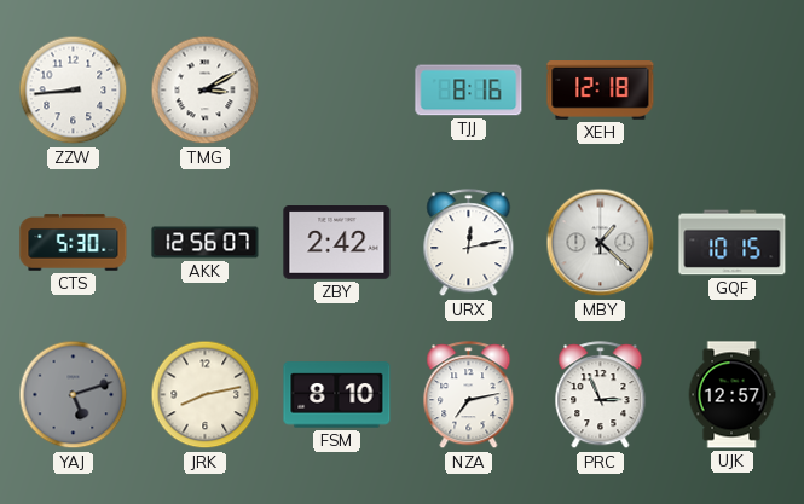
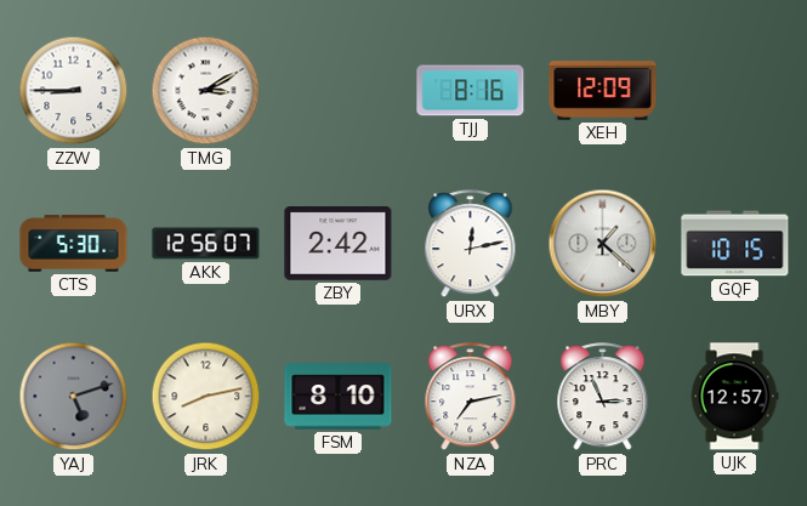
ZZW: 8:44 -> 8:45
XEH: 12:18 -> 12:09
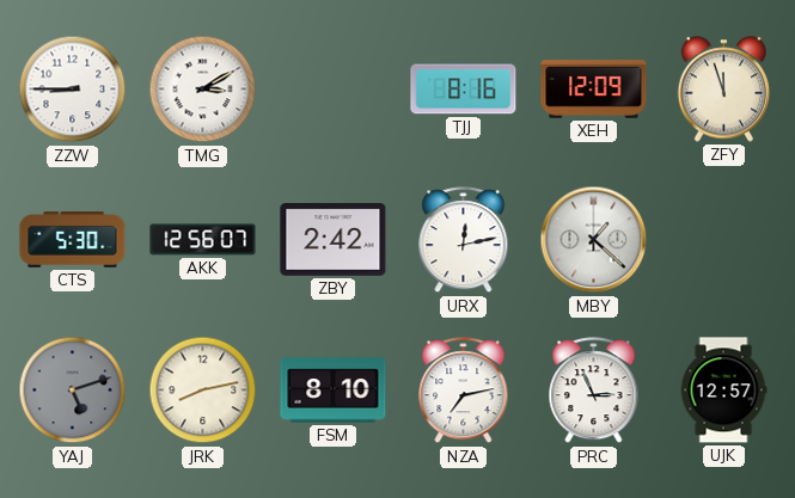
ZFY: none -> 11:57
GQF: 10:15 -> none
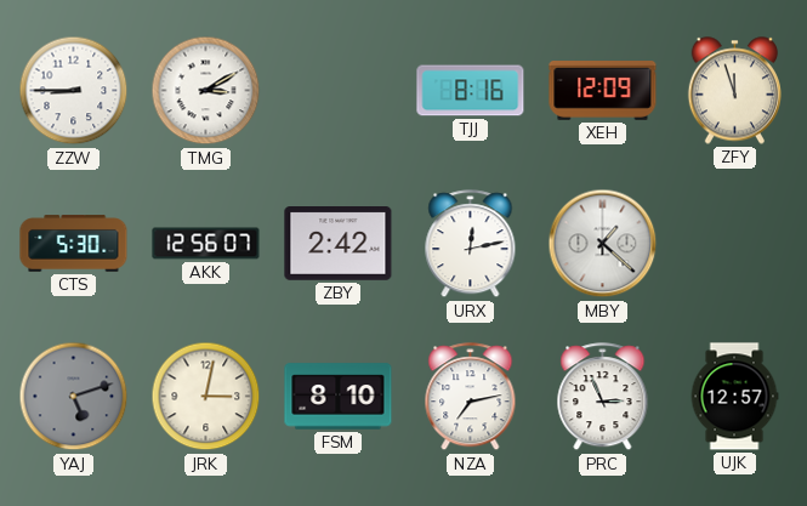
JRK: 8:13 -> 3:02
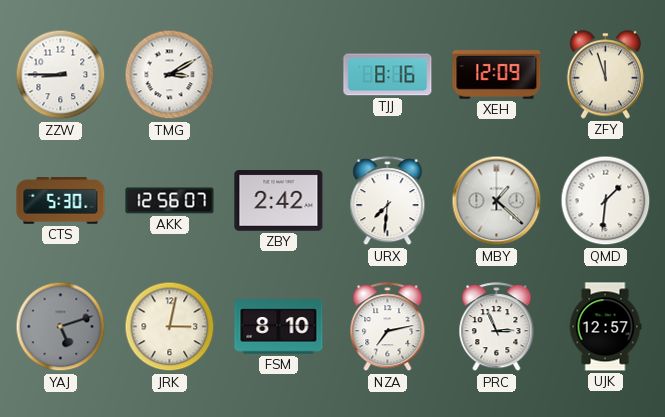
URX: 12:13 -> 7:31
QMD: none -> 1:31
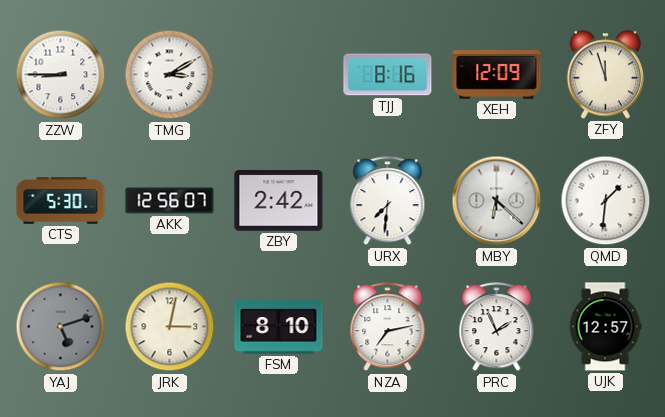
MBY: 1:22 -> 6:22
PRC: 2:56 -> 1:56
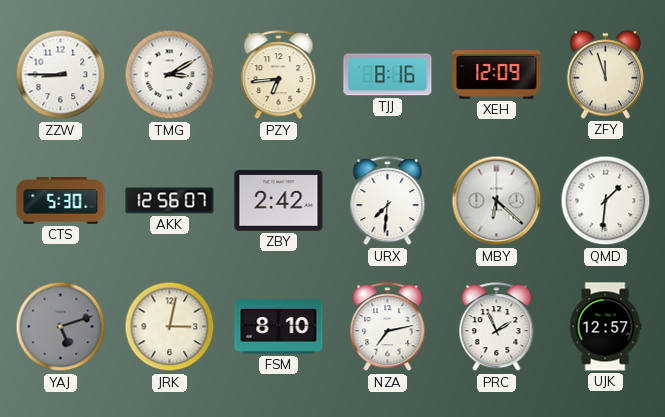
PZY: none -> 6:44
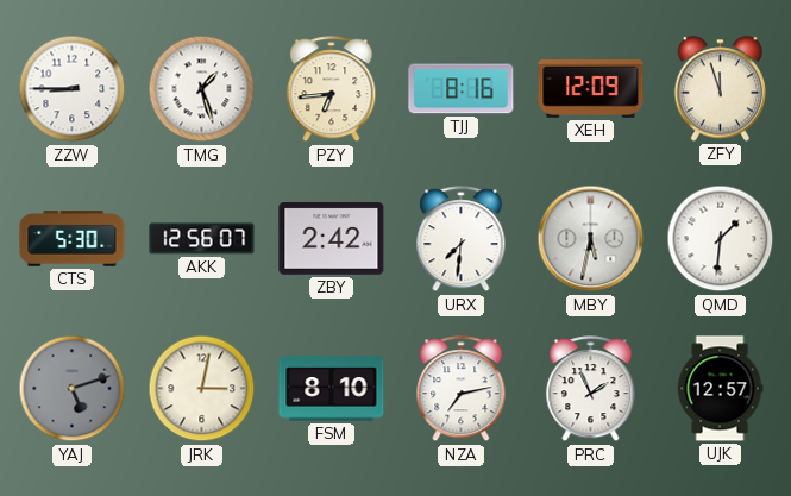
TMG: 3:10 -> 1:27
MBY: 6:22 -> 5:32
